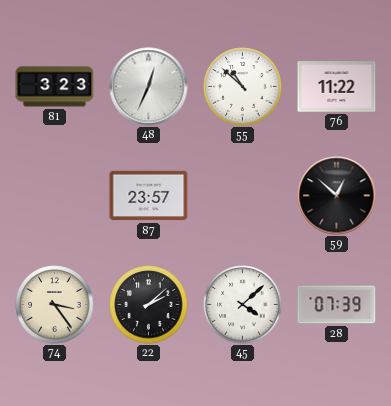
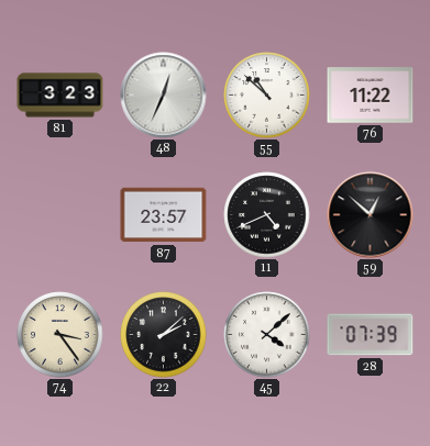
11: none -> 4:41
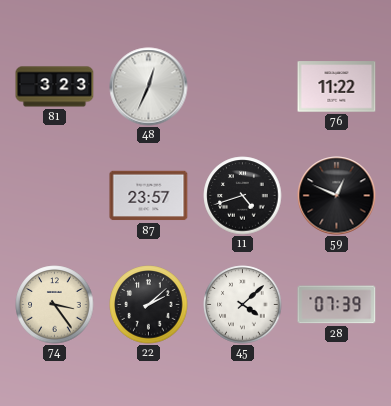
55: 10:52 -> none
11: 4:41 -> 4:42
59: 12:52 -> 12:49
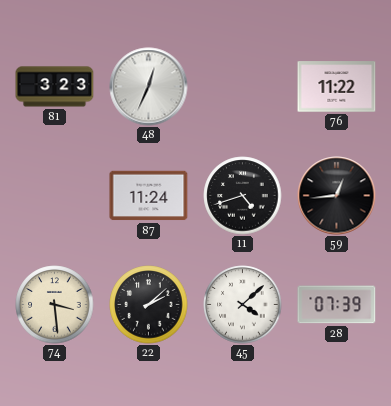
87: 23:57 -> 11:24
59: 12:49 -> 12:44
74: 3:24 -> 3:29
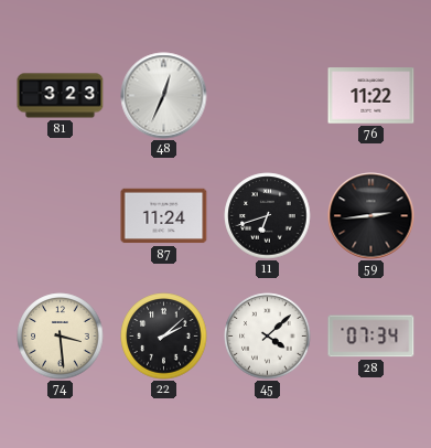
11: 4:42 -> 6:42
59: 12:44 -> 2:44
28: 07:39 -> 07:34
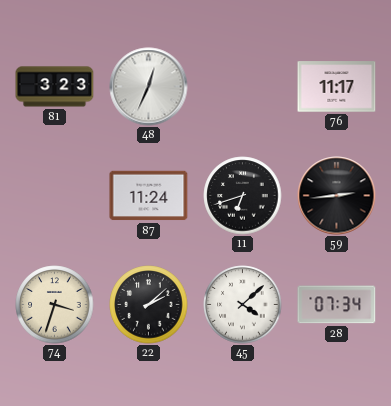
76: 11:22 -> 11:17
74: 3:29 -> 3:33
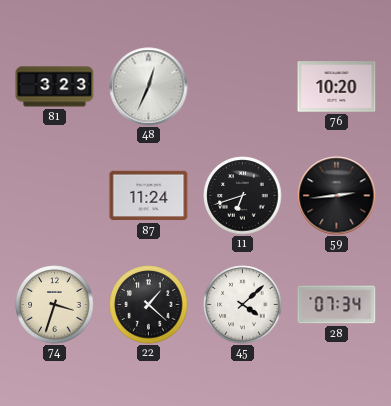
76: 11:17 -> 10:20
22: 2:08 -> 1:22
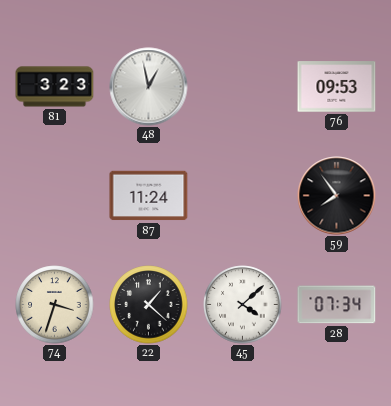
48: 12:34 -> 12:58
76: 10:20 -> 09:53
11: 6:42 -> none
59: 2:44 -> 7:54
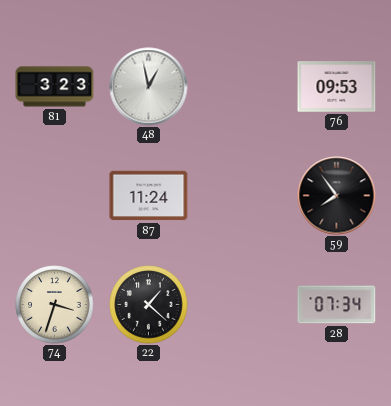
45: 4:08 -> none
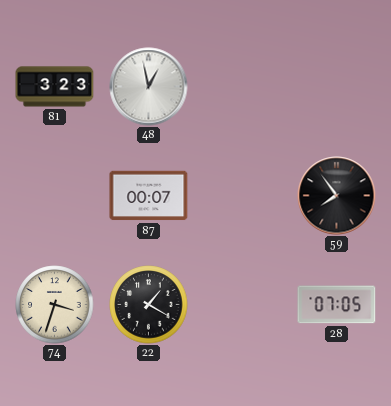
76: 09:53 -> none
87: 11:24 -> 00:07
22: 1:22 -> 1:20
28: 07:34 -> 07:05
